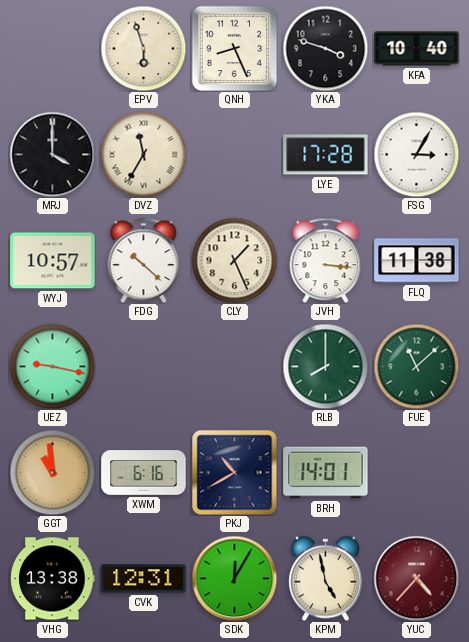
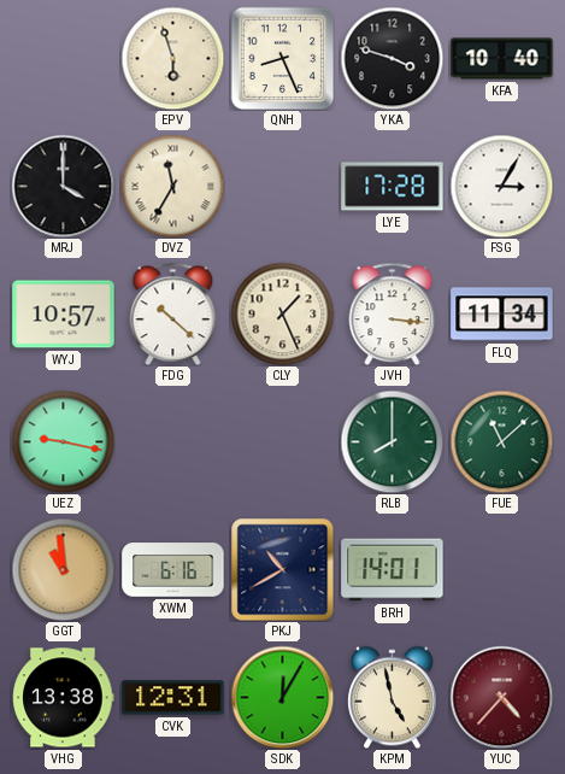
FLQ: 11:38 -> 11:34
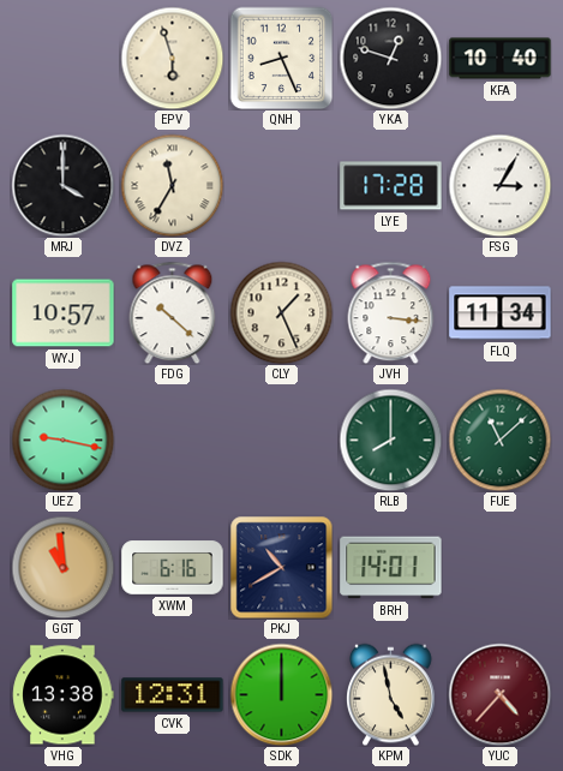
YKA: 3:48 -> 12:48
SDK: 12:05 -> 12:00
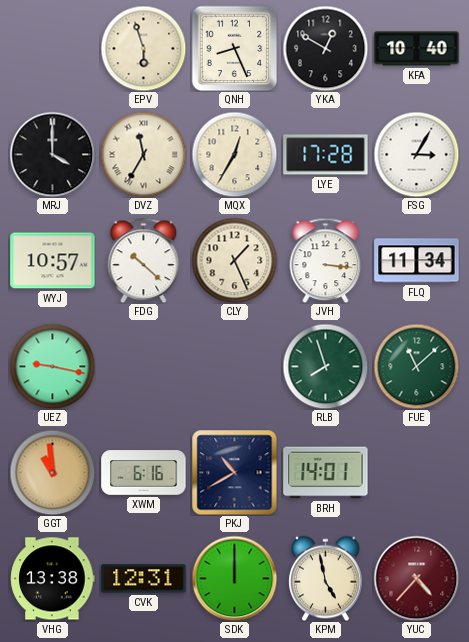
YKA: 12:48 -> 12:50
MQX: none -> 12:35
RLB: 8:00 -> 7:57
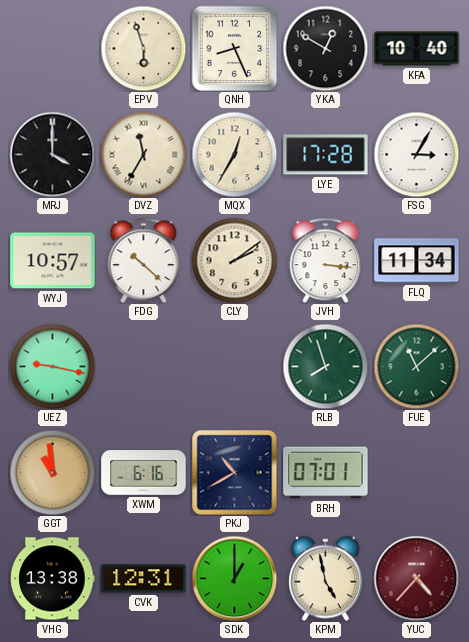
CLY: 1:26 -> 2:09
BRH: 14:01 -> 07:01
SDK: 12:00 -> 1:00
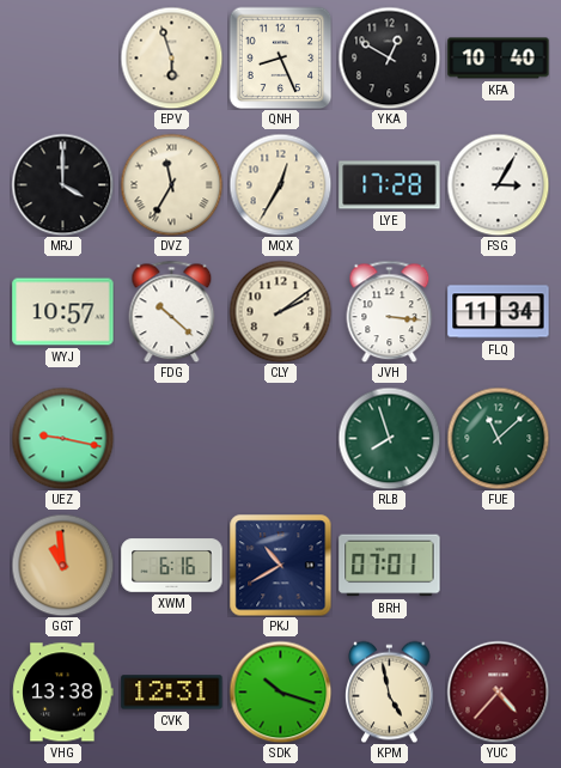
SDK: 1:00 -> 10:18
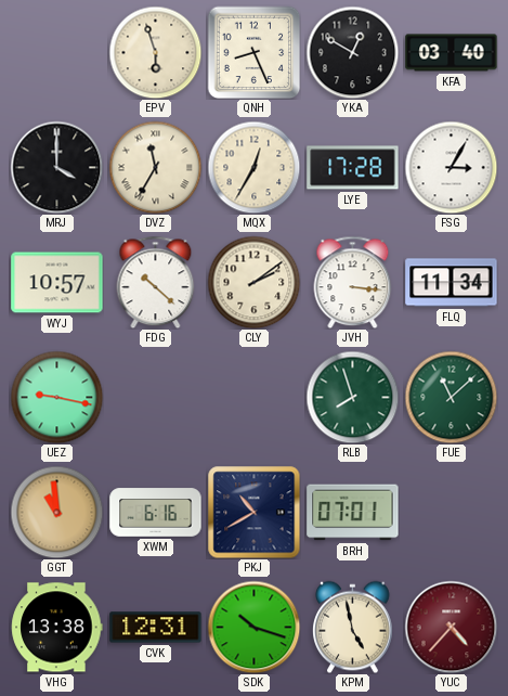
KFA: 10:40 -> 03:40
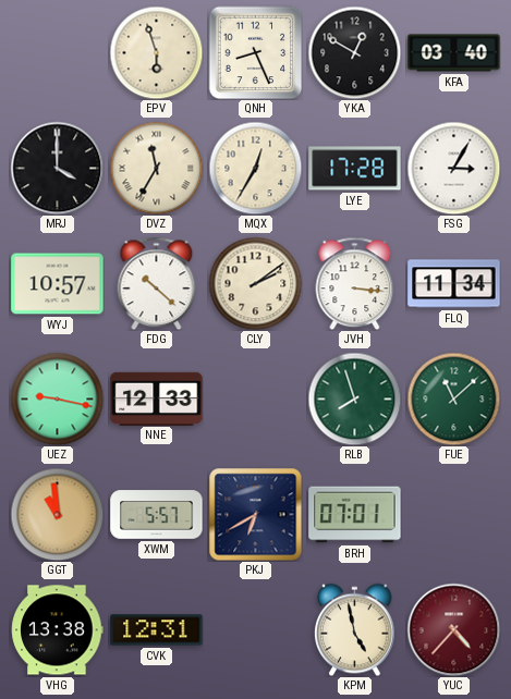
NNE: none -> 12:33
XWM: 6:16 -> 5:57
PKJ: 10:40 -> 6:40
SDK: 10:18 -> none
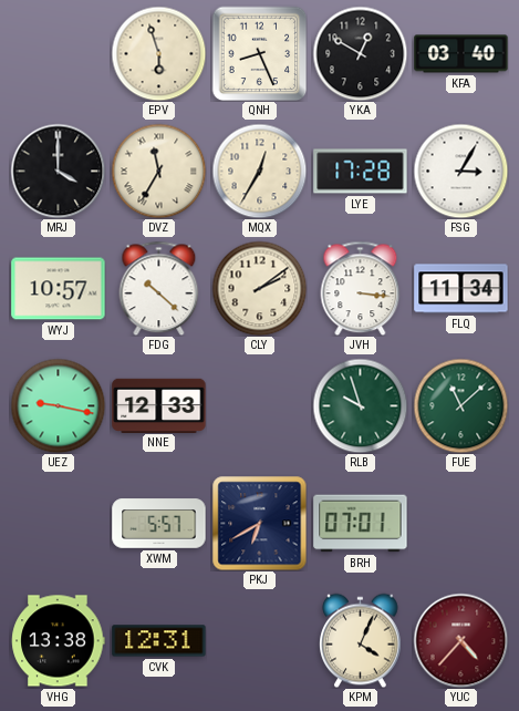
RLB: 7:57 -> 9:57
GGT: 10:59 -> none
KPM: 4:58 -> 4:04
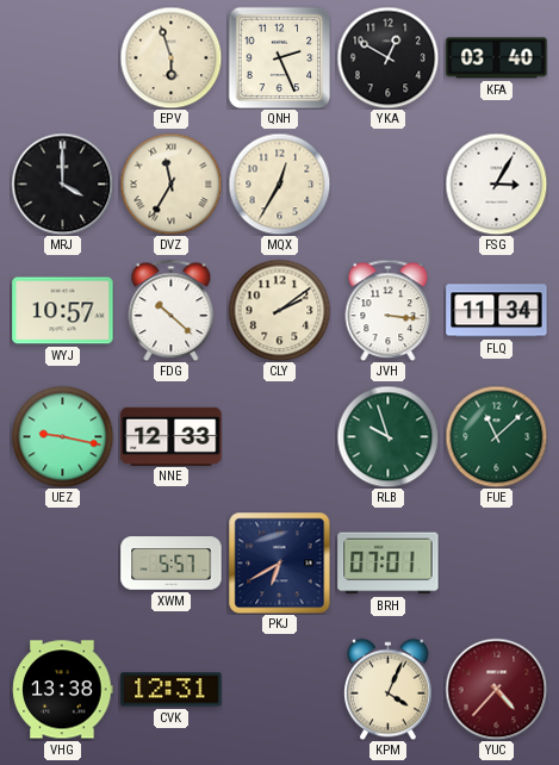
QNH: 8:26 -> 2:26
LYE: 17:28 -> none
